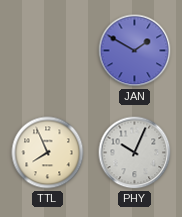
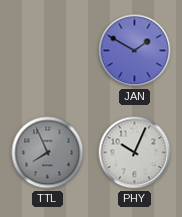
TTL dial: cream -> grey
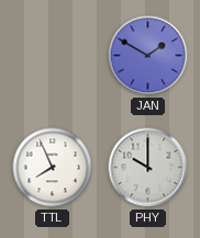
TTL dial: grey -> white
PHY: 10:04 -> 10:00
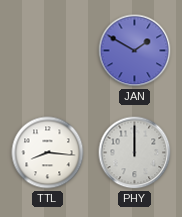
TTL: 7:56 -> 8:16
PHY: 10:00 -> 12:00
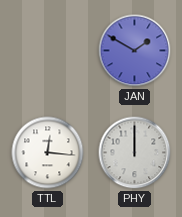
TTL: 8:16 -> 12:16
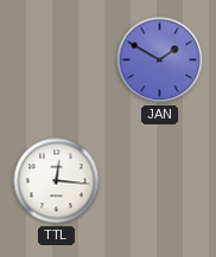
PHY: 12:00 -> none
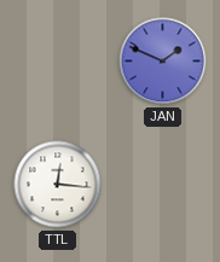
JAN: 1:50 -> 1:49
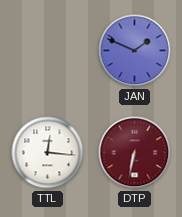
DTP: none -> 6:32
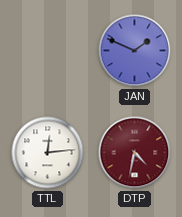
TTL: 12:16 -> 12:14
DTP: 6:32 -> 4:32
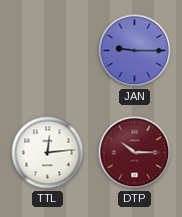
JAN: 1:49 -> 9:15
DTP: 4:32 -> 10:15
